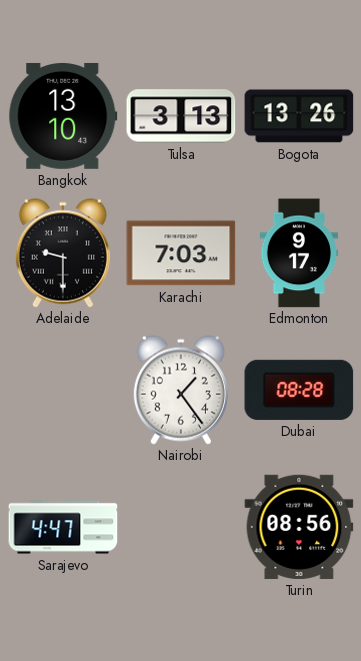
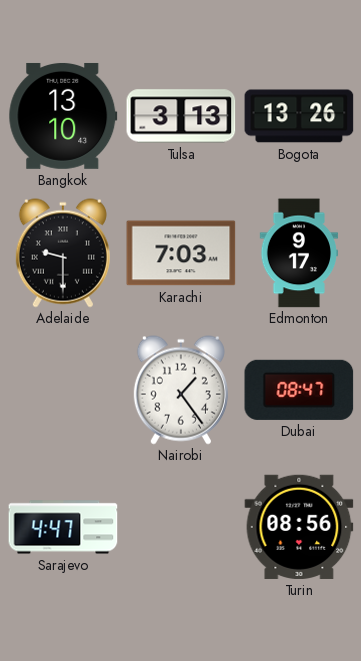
Dubai: 08:28 -> 08:47
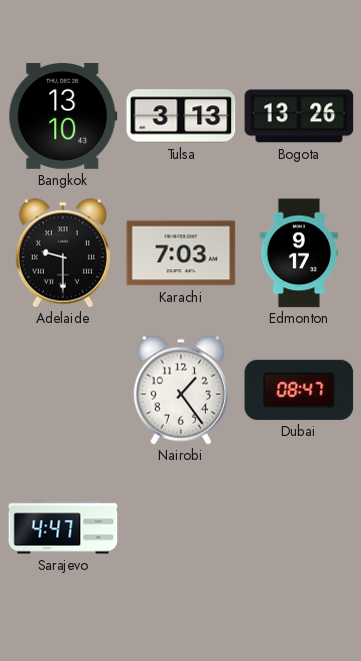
Turin: 08:56 -> none
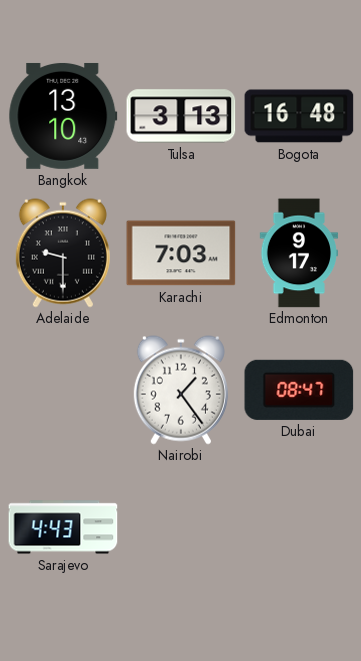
Bogota: 13:26 -> 16:48
Sarajevo: 4:47 -> 4:43
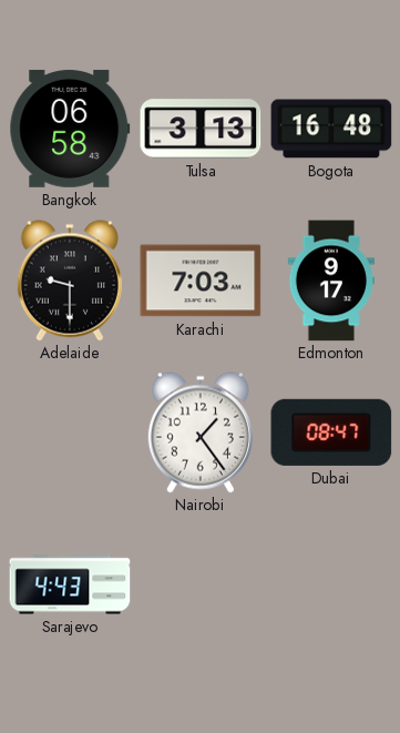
Bangkok: 13:10 -> 06:58
